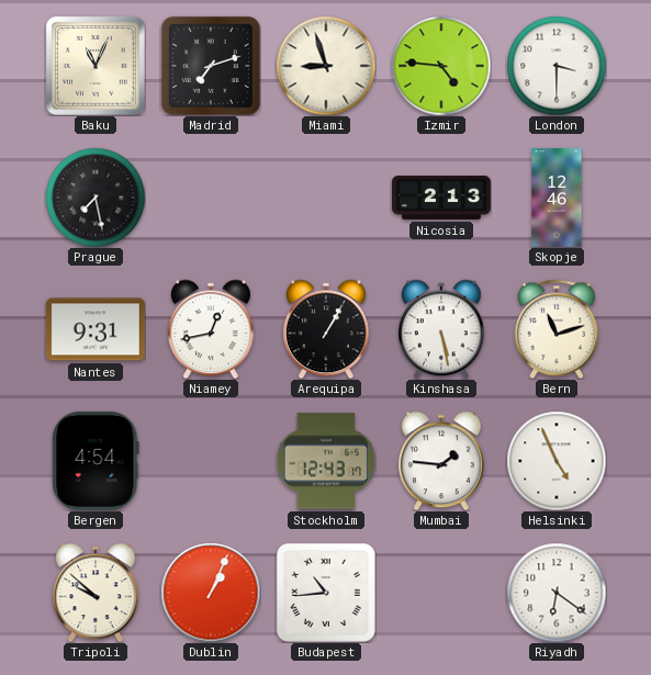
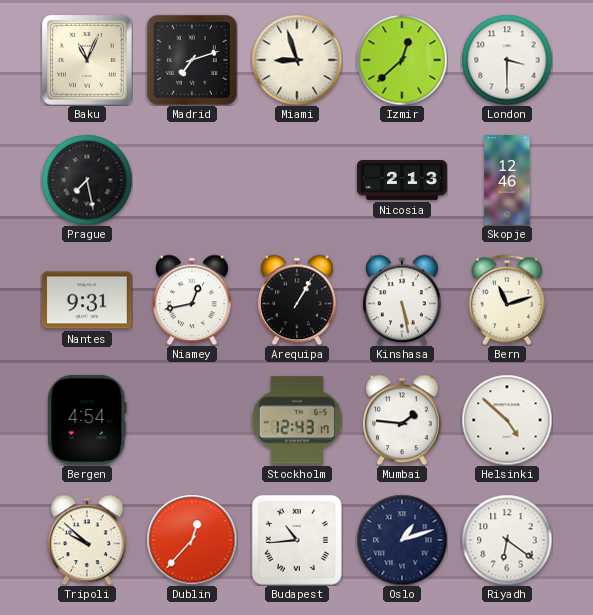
Izmir: 4:46 -> 12:38
Helsinki: 4:56 -> 4:52
Dublin: 1:04 -> 12:37
Oslo: none -> 1:12
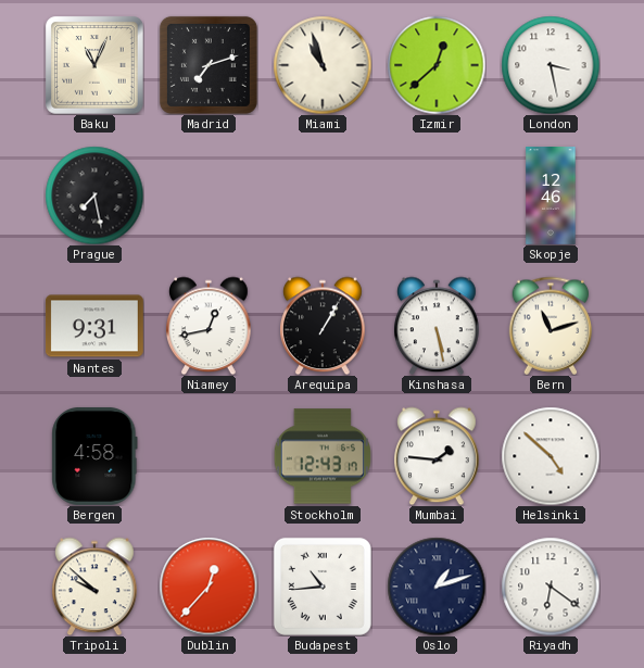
Miami: 8:57 -> 10:57
London: 3:30 -> 3:28
Nicosia: 2:13 -> none
Bergen: 4:54 -> 4:58
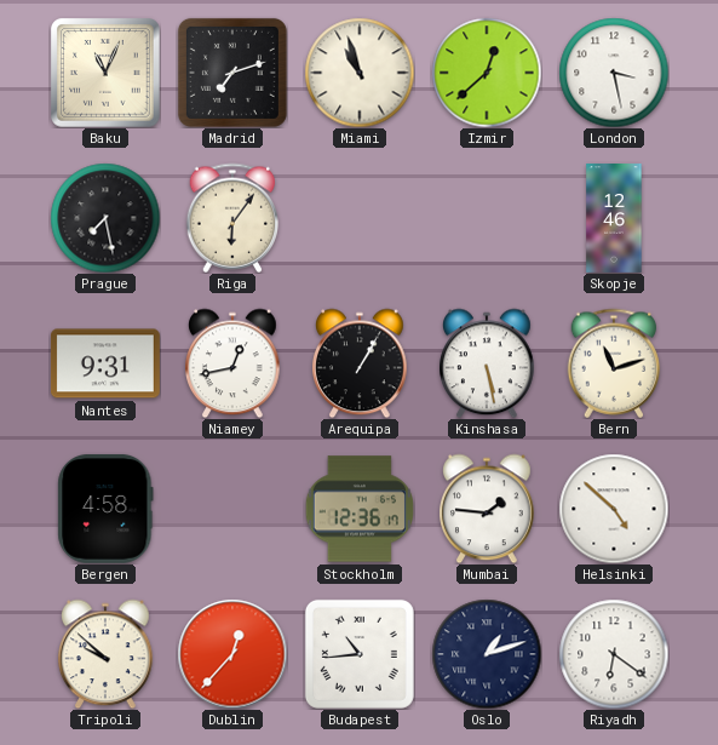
Riga: none -> 6:06
Stockholm: 12:43 -> 12:36
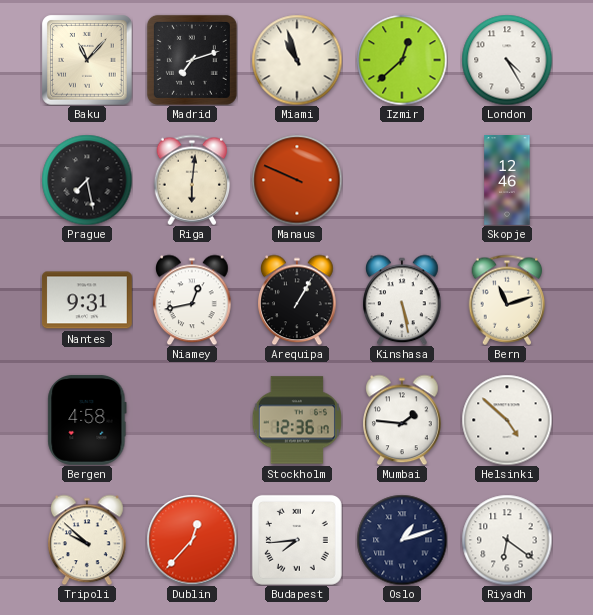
Baku: 11:04 -> 11:07
London: 3:28 -> 4:25
Riga: 6:06 -> 6:01
Manaus: none -> 9:49
Budapest: 10:44 -> 7:44
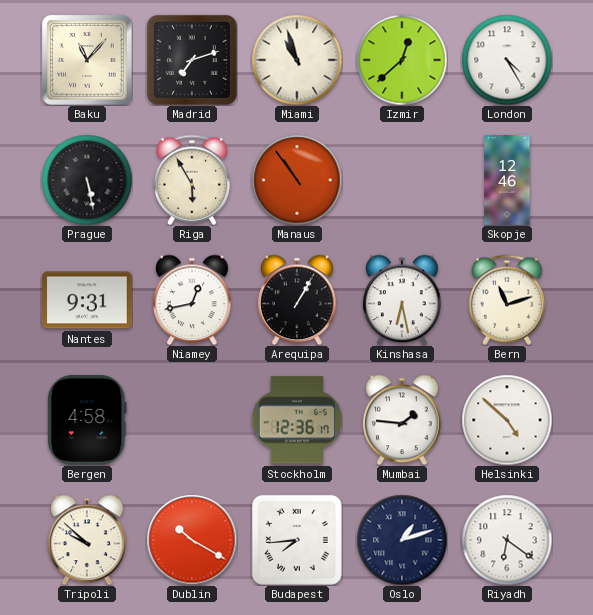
Prague: 7:28 -> 5:28
Riga: 6:01 -> 5:55
Manaus: 9:49 -> 10:54
Kinshasa: 5:28 -> 6:28
Dublin: 12:37 -> 10:20
